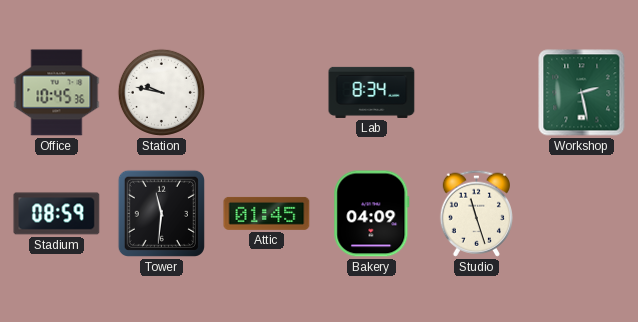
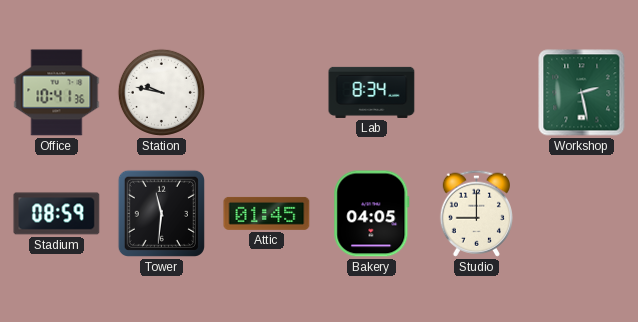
Office: 10:45 -> 10:41
Bakery: 04:09 -> 04:05
Studio: 11:27 -> 9:00
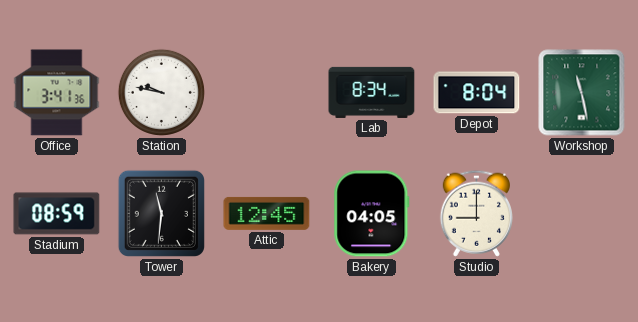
Office: 10:41 -> 3:41
Depot: none -> 8:04
Workshop: 2:28 -> 11:28
Attic: 01:45 -> 12:45
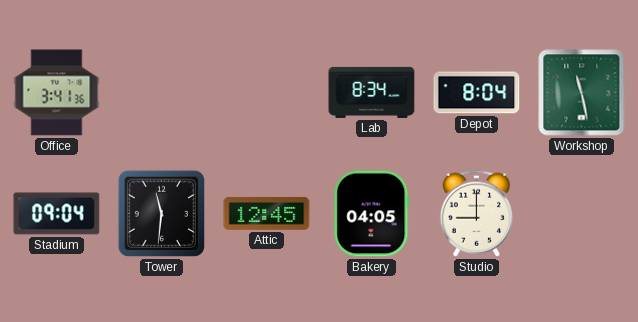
Station: 9:47 -> none
Stadium: 08:59 -> 09:04
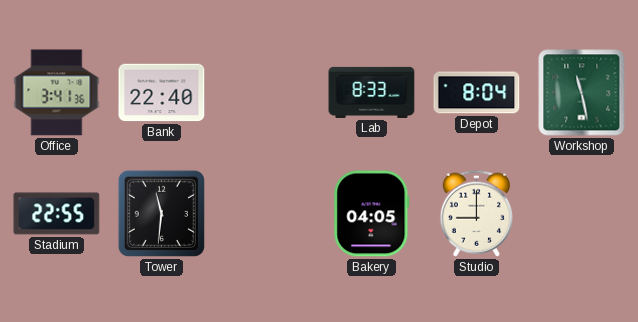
Bank: none -> 22:40
Lab: 8:34 -> 8:33
Stadium: 09:04 -> 22:55
Attic: 12:45 -> none
